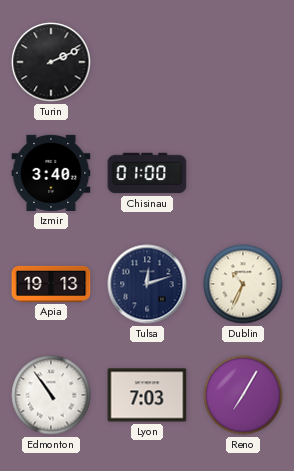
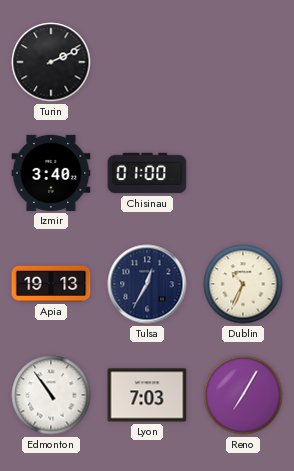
Tulsa: 12:12 -> 12:35
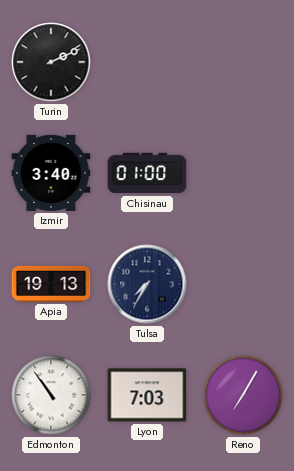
Tulsa: 12:35 -> 7:35
Dublin: 10:34 -> none
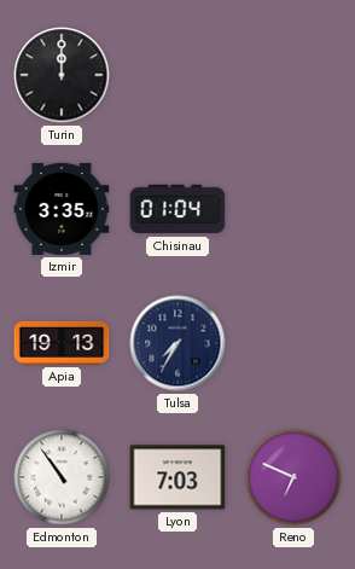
Turin: 2:11 -> 12:00
Izmir: 3:40 -> 3:35
Chisinau: 01:00 -> 01:04
Reno: 7:05 -> 6:49
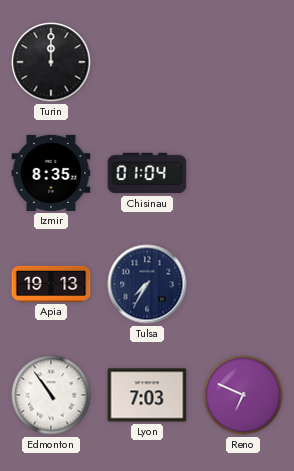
Izmir: 3:35 -> 8:35
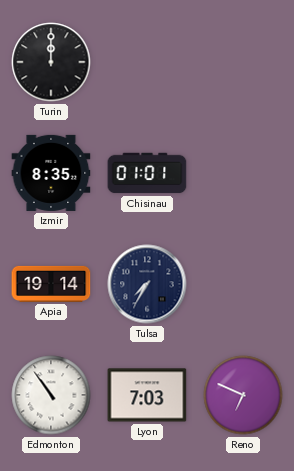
Chisinau: 01:04 -> 01:01
Apia: 19:13 -> 19:14
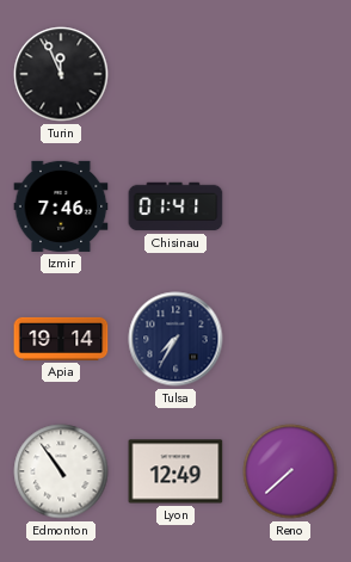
Turin: 12:00 -> 11:56
Izmir: 8:35 -> 7:46
Chisinau: 01:01 -> 01:41
Lyon: 7:03 -> 12:49
Reno: 6:49 -> 7:38
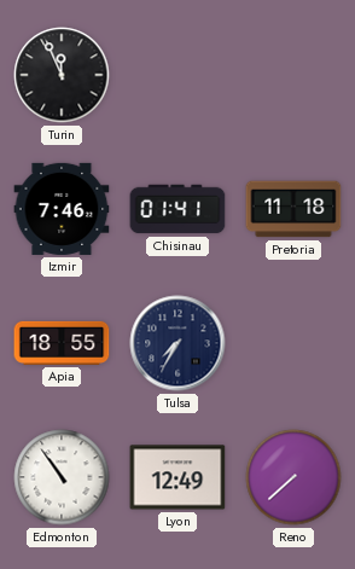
Pretoria: none -> 11:18
Apia: 19:14 -> 18:55
